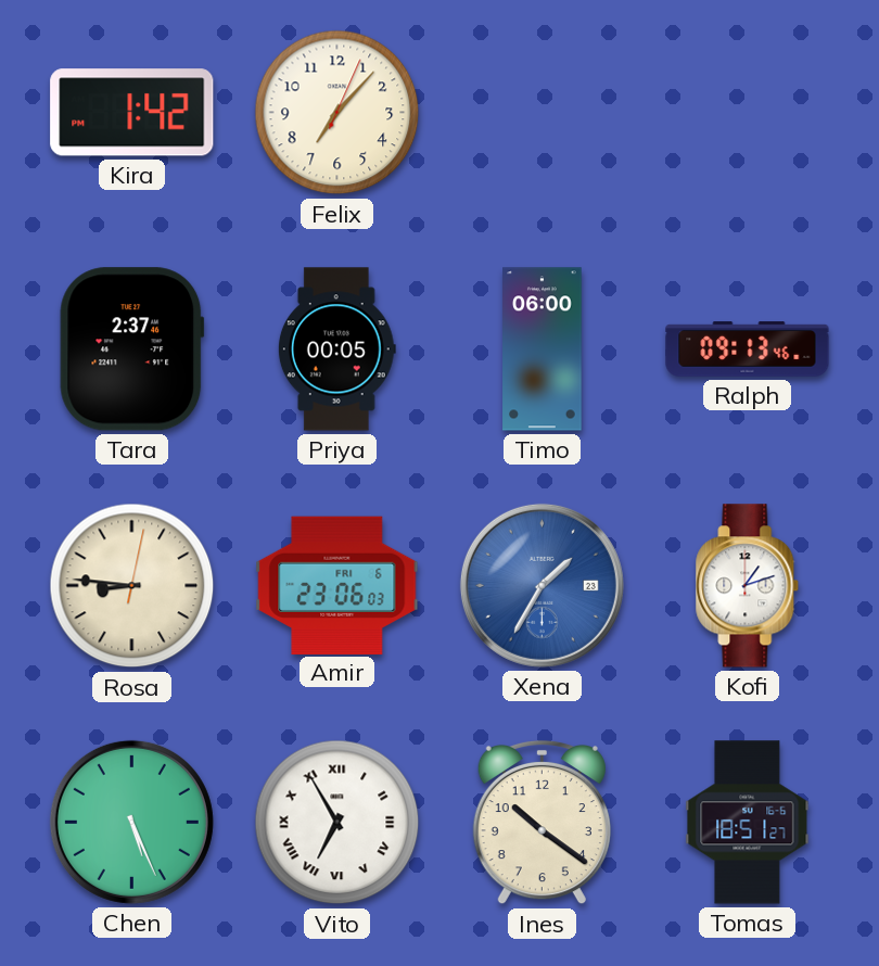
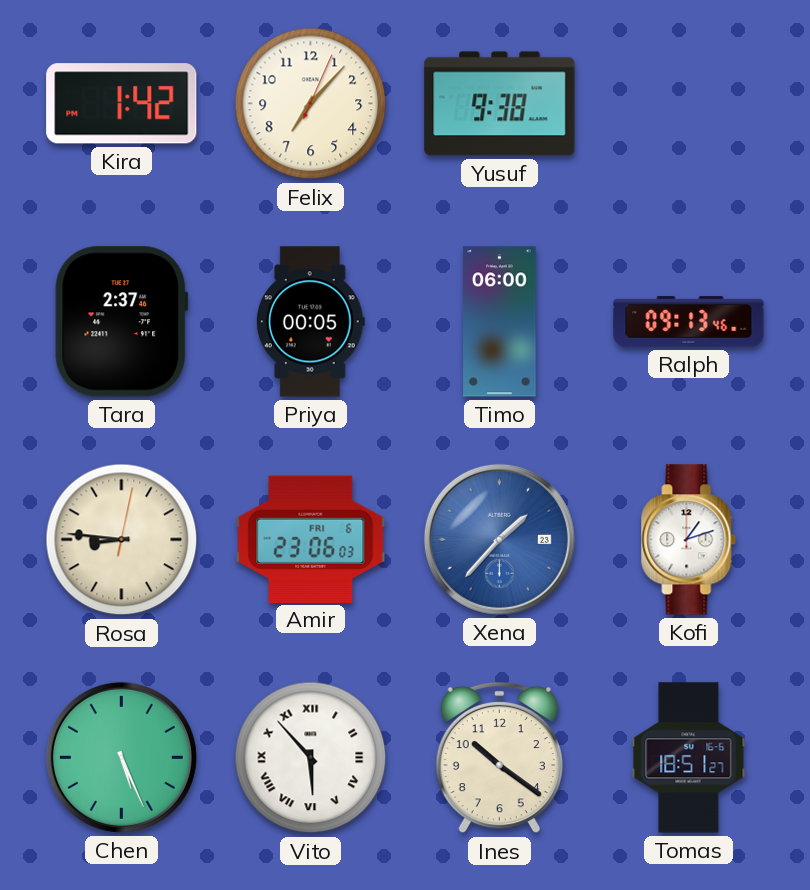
Yusuf: none -> 9:38
Xena: 1:35 -> 1:37
Vito: 6:55 -> 5:53
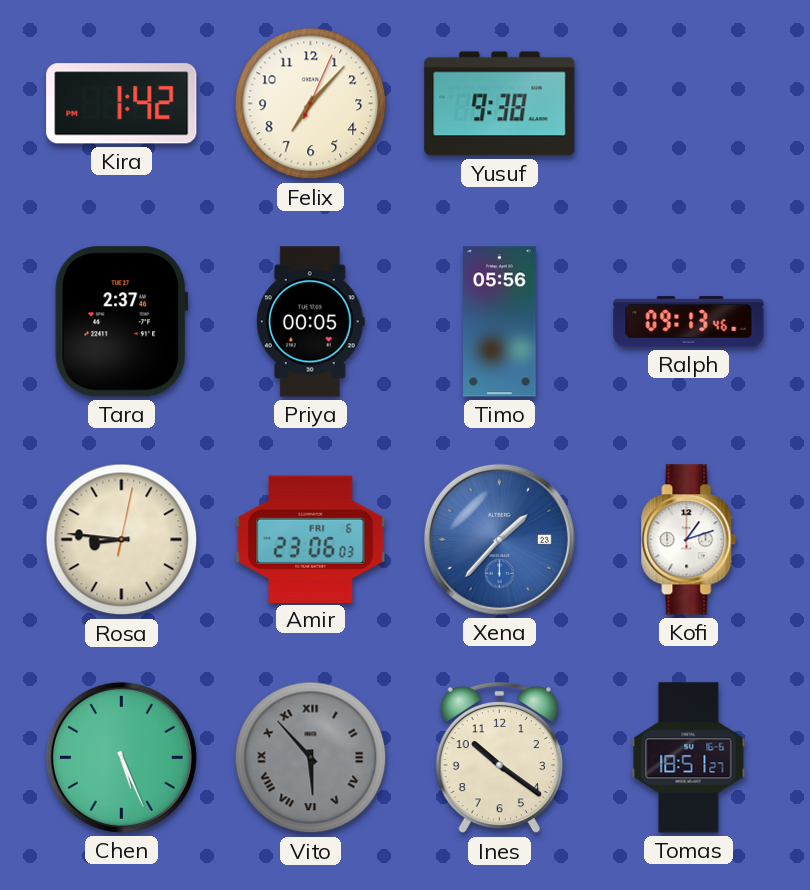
Timo: 06:00 -> 05:56
Vito dial: white -> grey
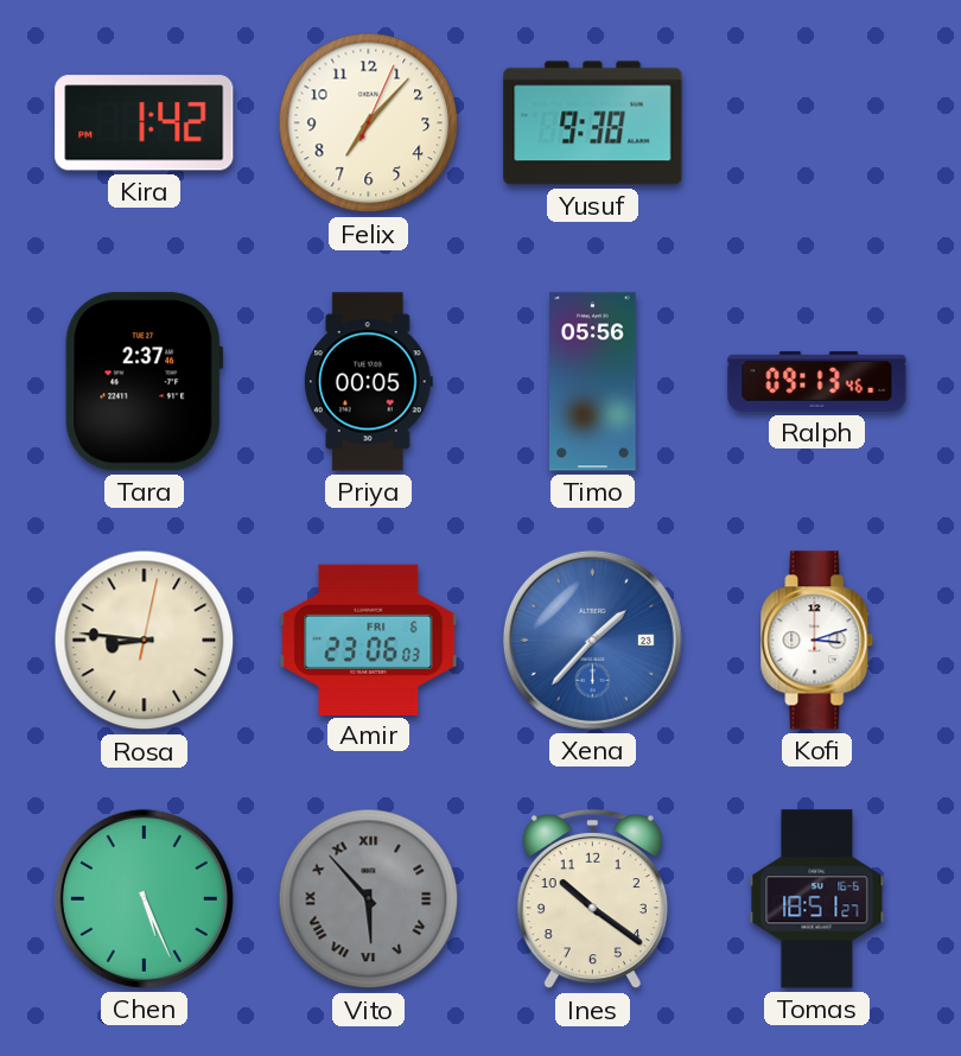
Kofi: 1:12 -> 3:12
